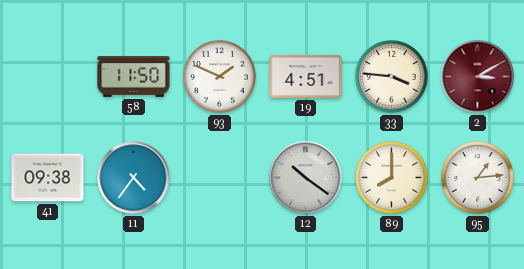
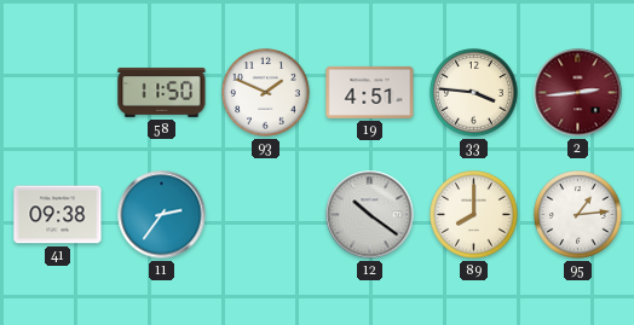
2: 3:10 -> 2:44
11: 4:36 -> 2:36
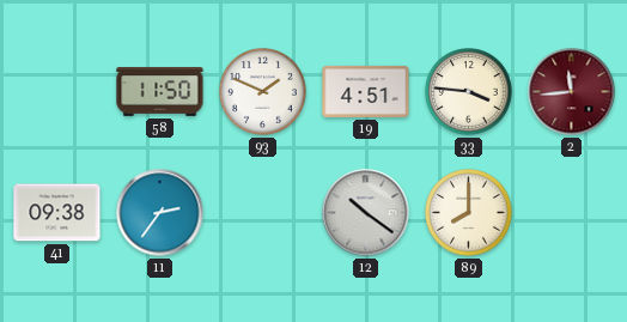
2: 2:44 -> 11:44
95: 1:14 -> none
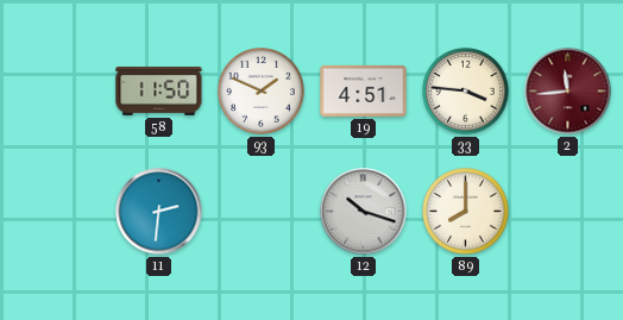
41: 09:38 -> none
11: 2:36 -> 2:31
12: 10:21 -> 10:18
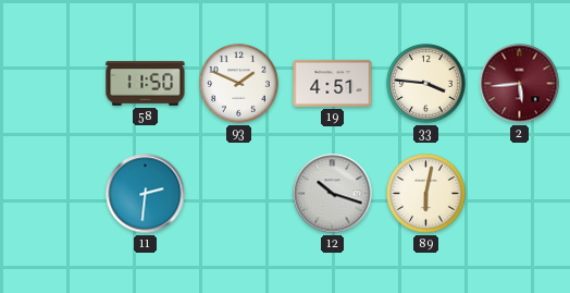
2: 11:44 -> 5:44
89: 8:00 -> 6:02
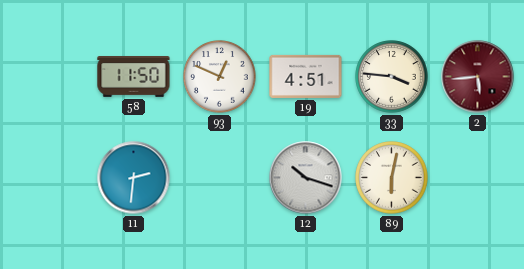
93: 1:49 -> 12:49
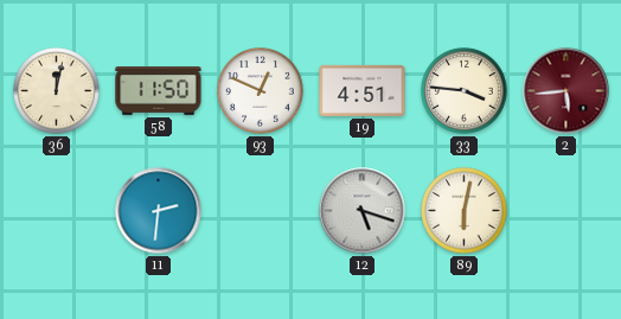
36: none -> 12:02
12: 10:18 -> 5:18
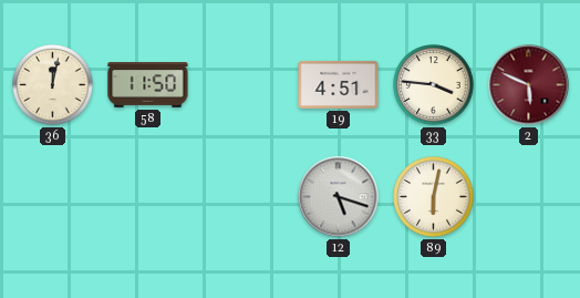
93: 12:49 -> none
2: 5:44 -> 5:49
11: 2:31 -> none
